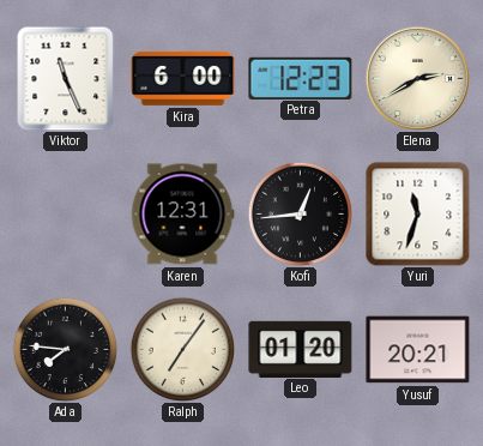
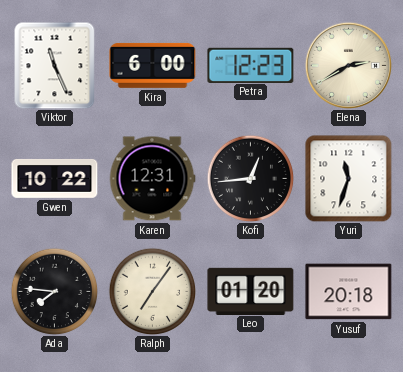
Gwen: none -> 10:22
Yusuf: 20:21 -> 20:18
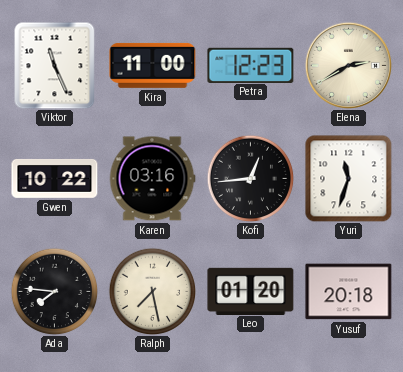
Kira: 6:00 -> 11:00
Karen: 12:31 -> 03:16
Ralph: 7:06 -> 7:28
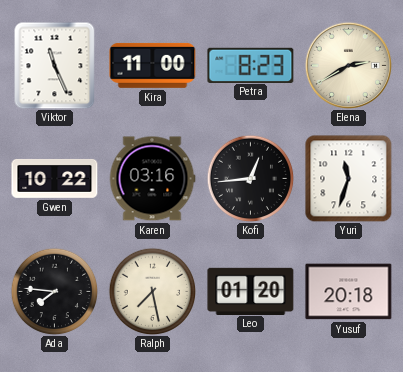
Petra: 12:23 -> 8:23
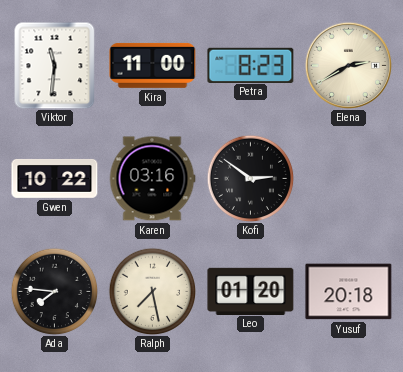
Viktor: 11:26 -> 11:31
Kofi: 12:44 -> 2:51
Yuri: 11:33 -> none
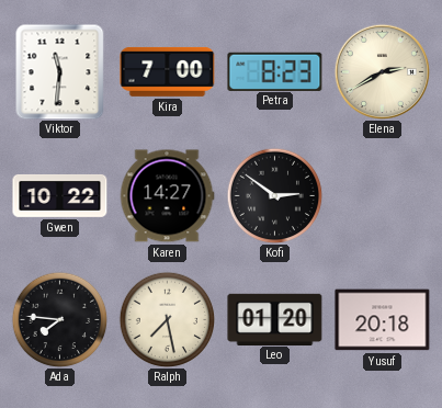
Kira: 11:00 -> 7:00
Karen: 03:16 -> 14:27
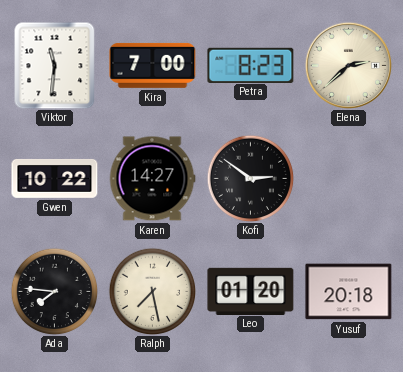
Elena: 2:40 -> 2:38
